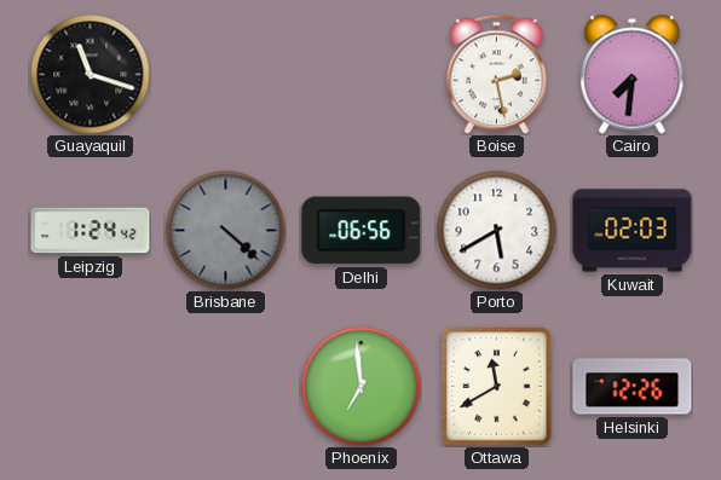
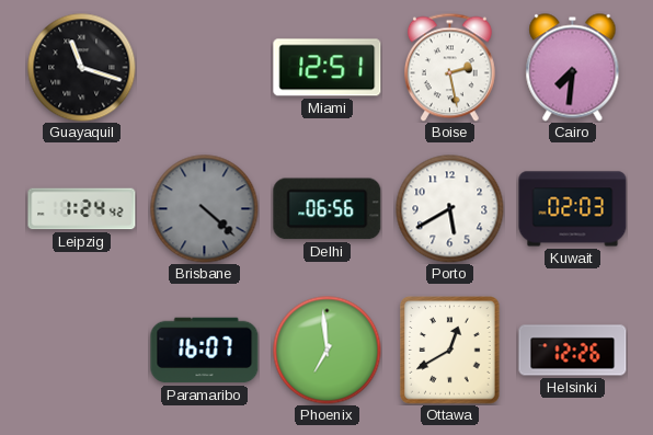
Miami: none -> 12:51
Paramaribo: none -> 16:07
Ottawa: 11:40 -> 12:40
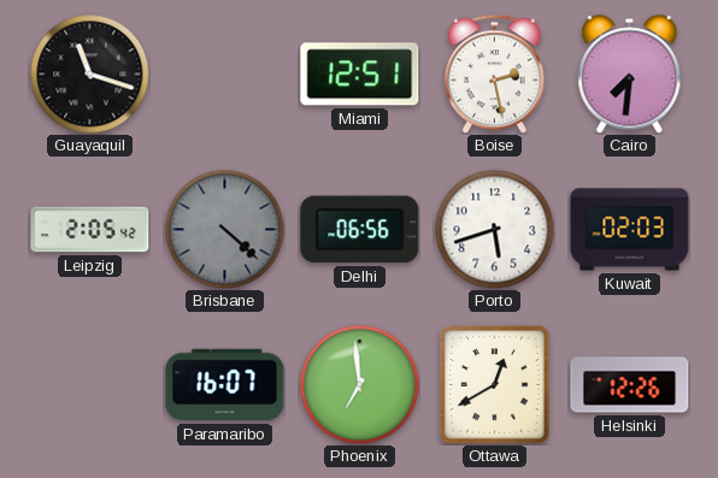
Leipzig: 1:24 -> 2:05
Porto: 5:40 -> 5:42
